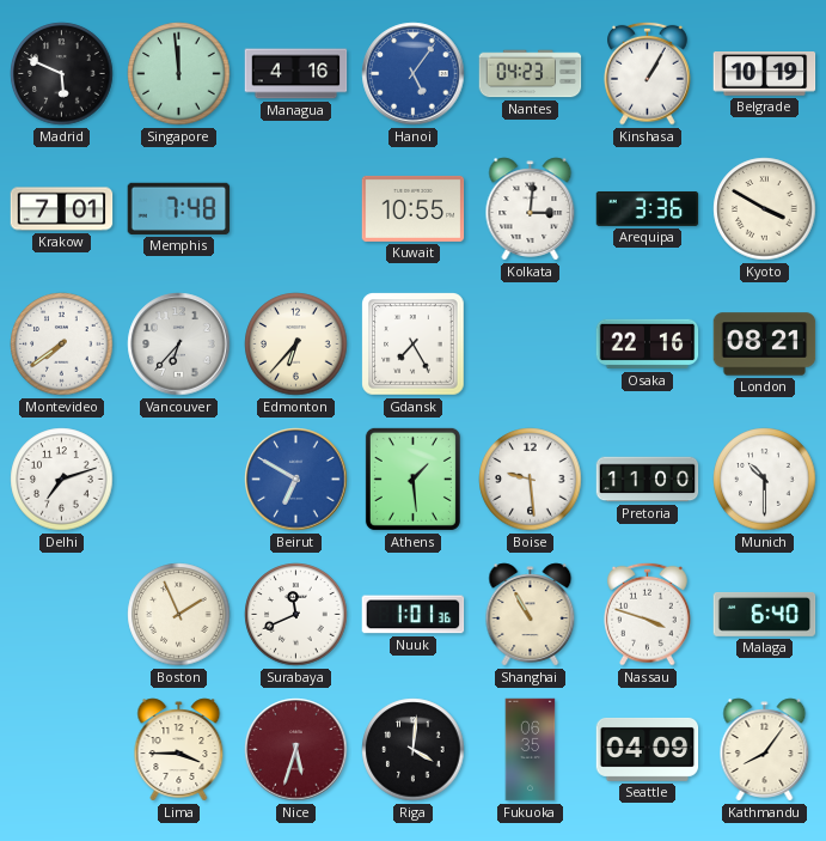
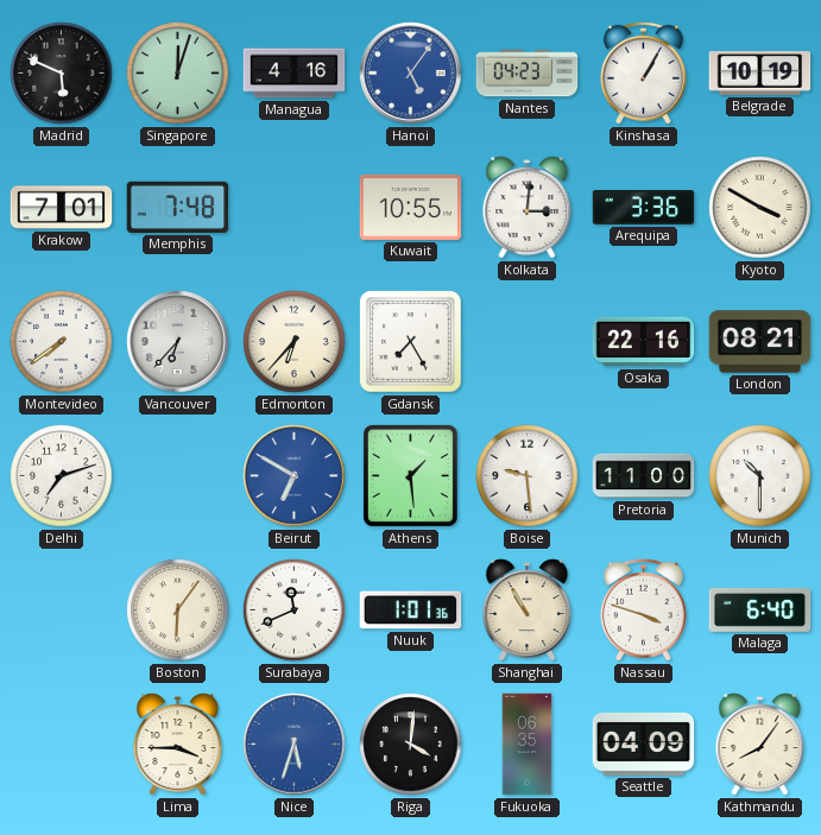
Singapore: 11:59 -> 12:03
Boston: 1:56 -> 6:06
Nice dial: burgundy -> blue
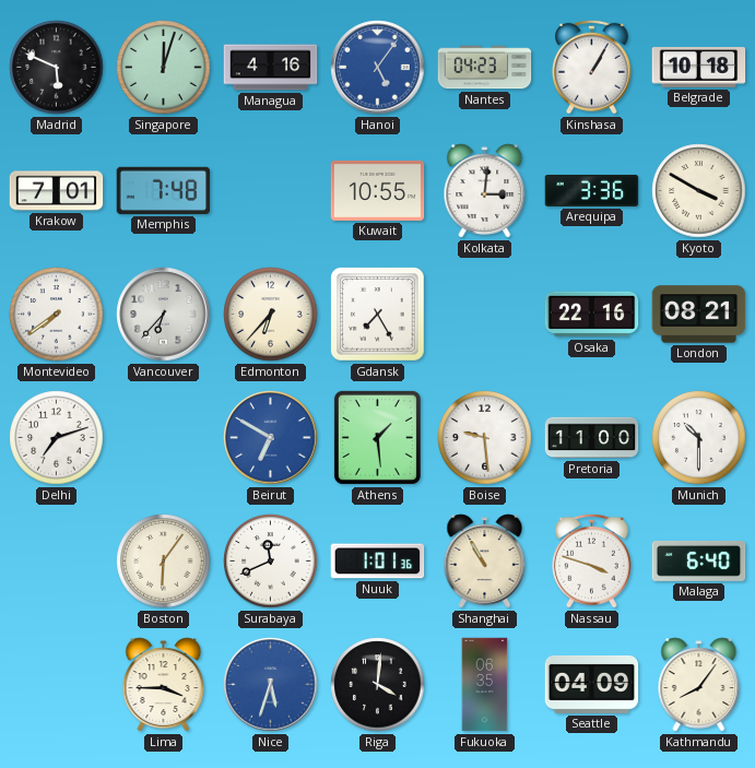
Belgrade: 10:19 -> 10:18
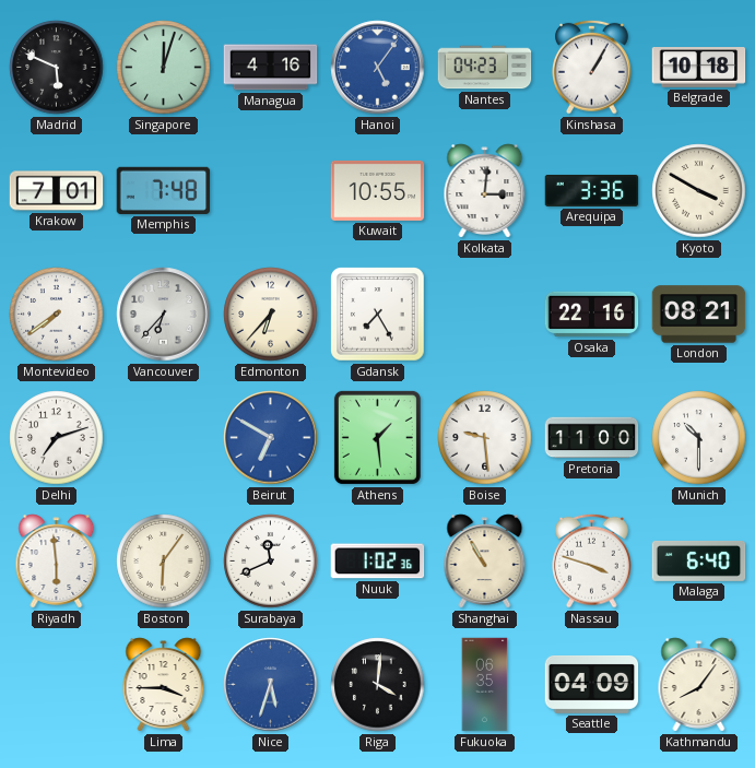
Riyadh: none -> 5:59
Nuuk: 1:01 -> 1:02
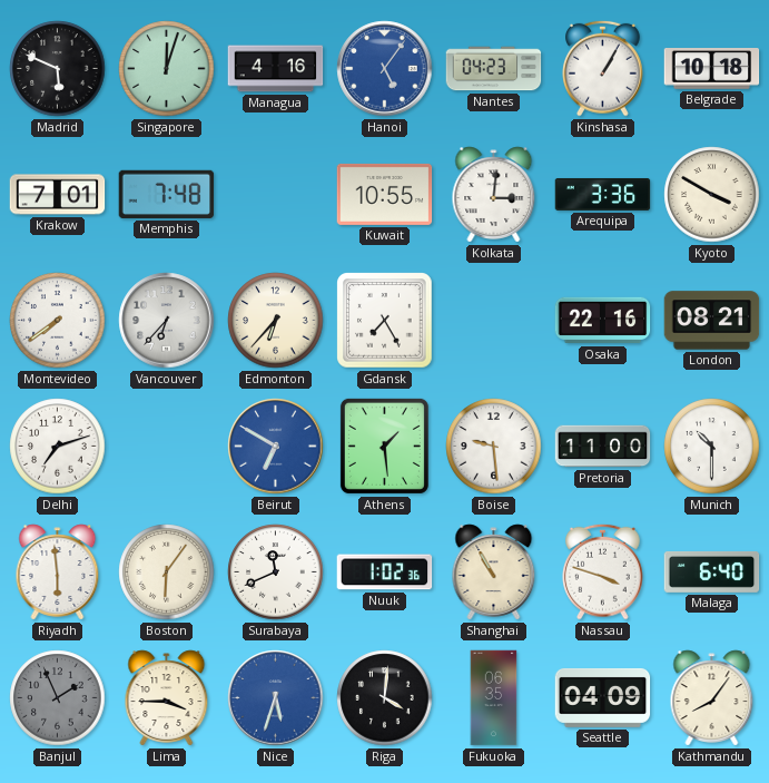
Banjul: none -> 1:56
